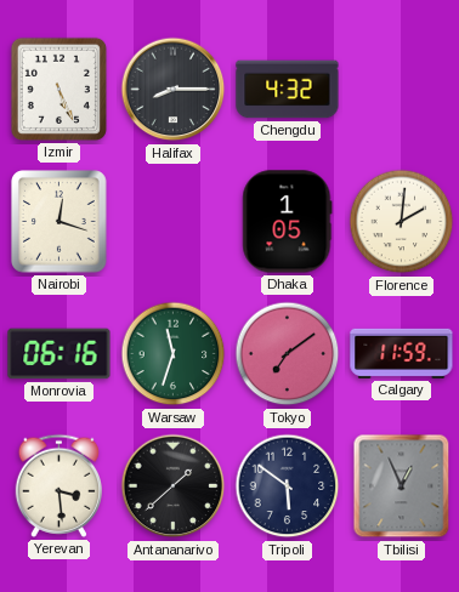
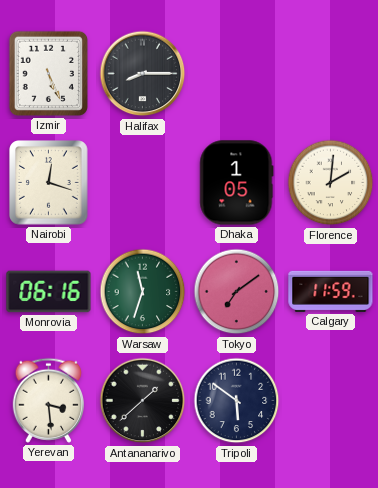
Chengdu: 4:32 -> none
Tbilisi: 12:56 -> none
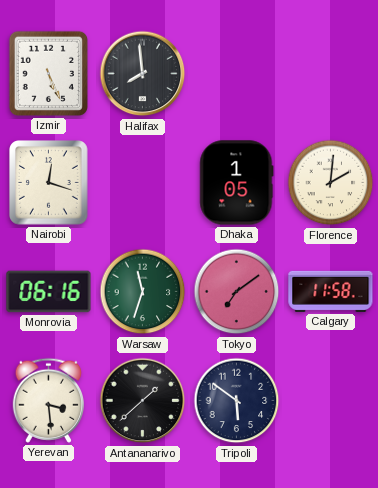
Halifax: 8:15 -> 7:59
Calgary: 11:59 -> 11:58
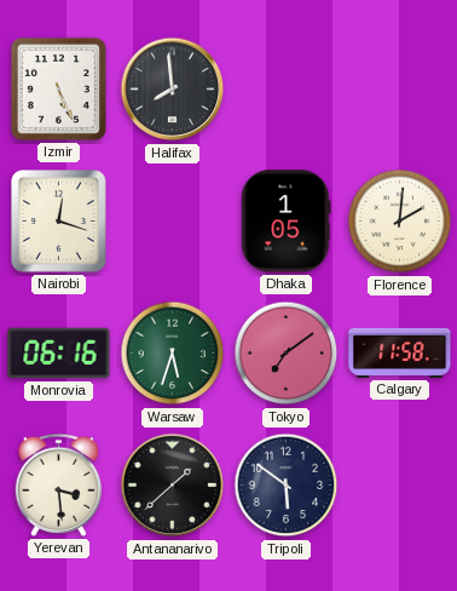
Warsaw: 11:33 -> 5:33
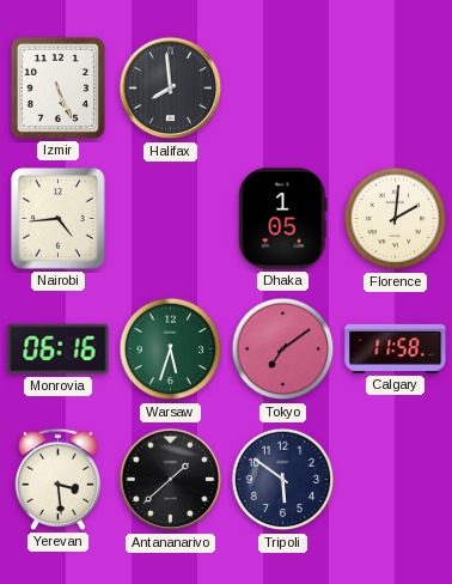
Nairobi: 12:18 -> 4:44
